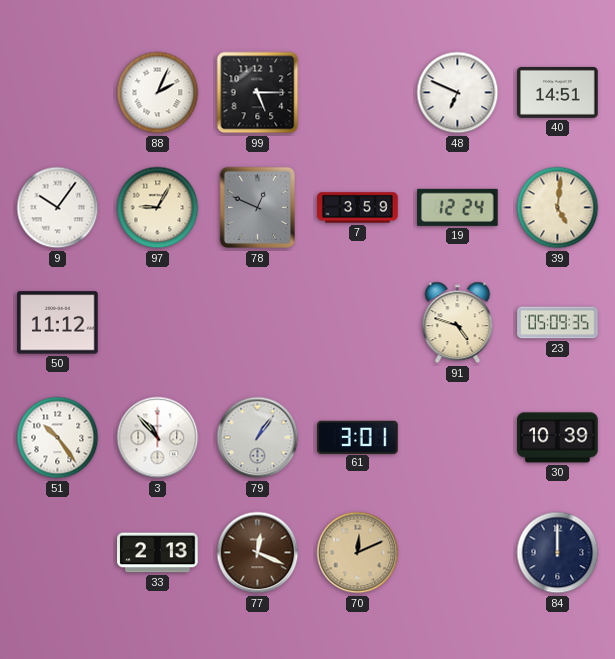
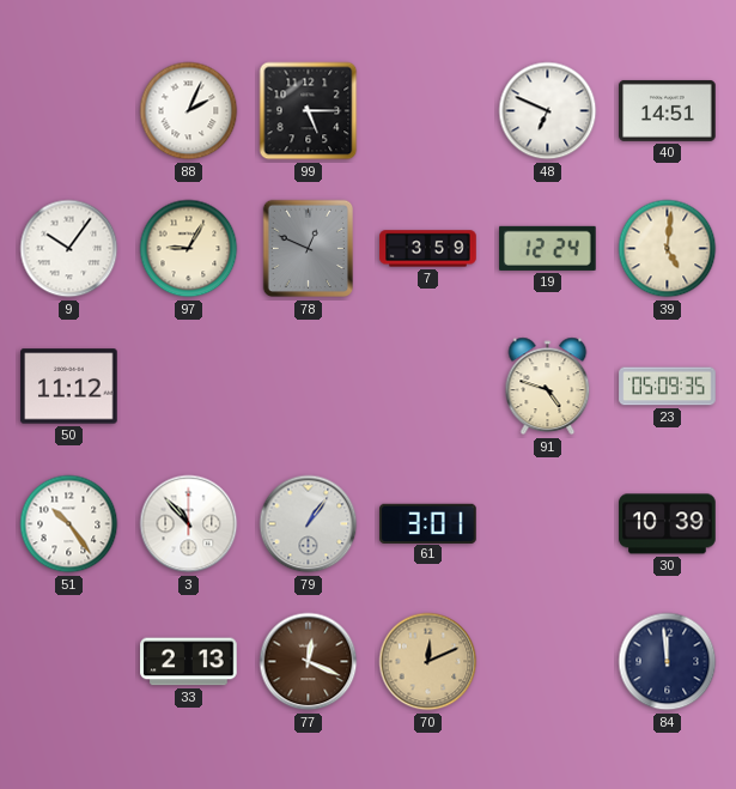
84: 12:00 -> 11:59
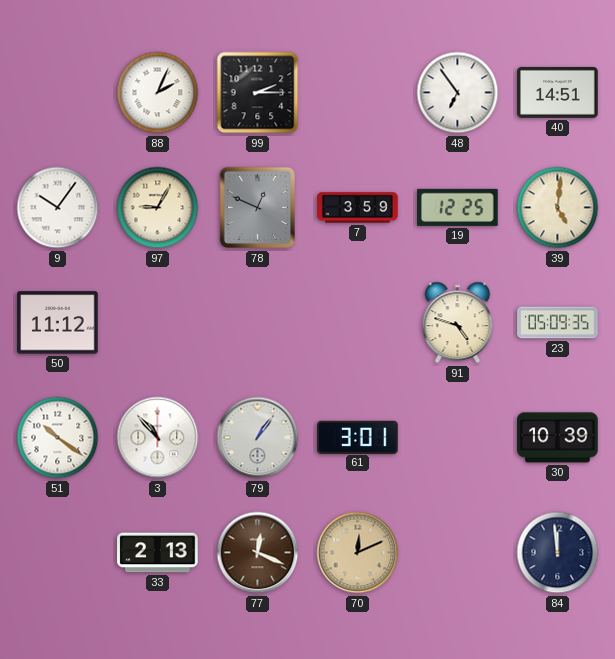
99: 5:15 -> 2:15
48: 6:49 -> 6:54
19: 12:24 -> 12:25
51: 10:24 -> 10:21
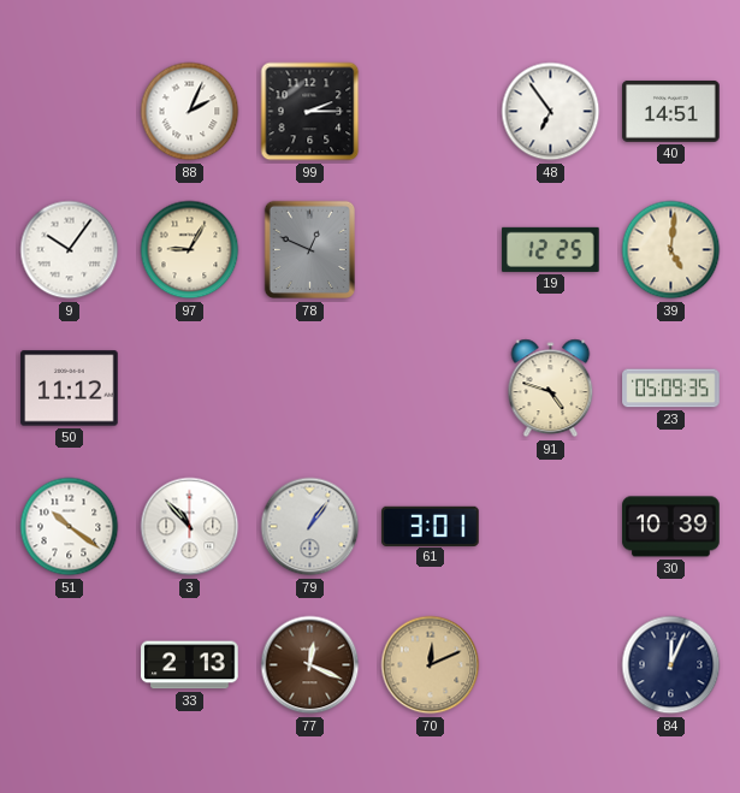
7: 3:59 -> none
84: 11:59 -> 12:04
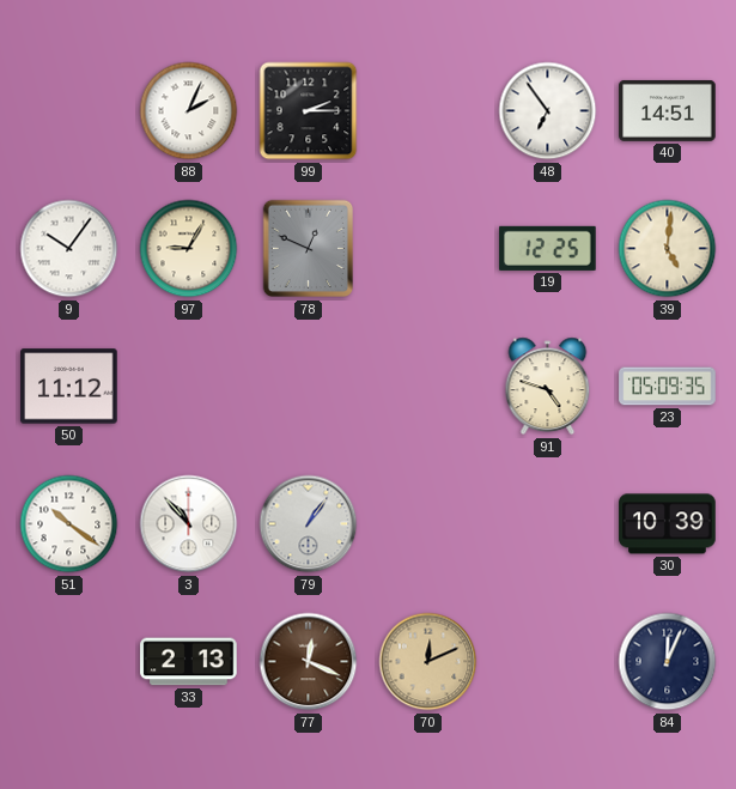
61: 3:01 -> none
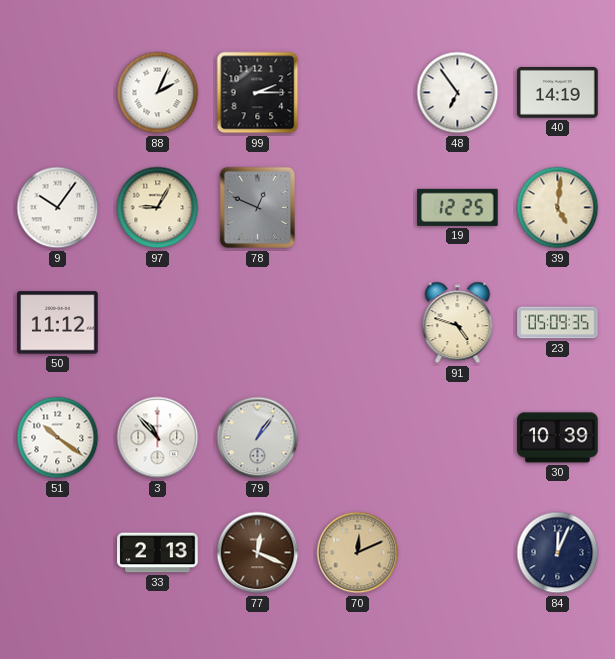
40: 14:51 -> 14:19
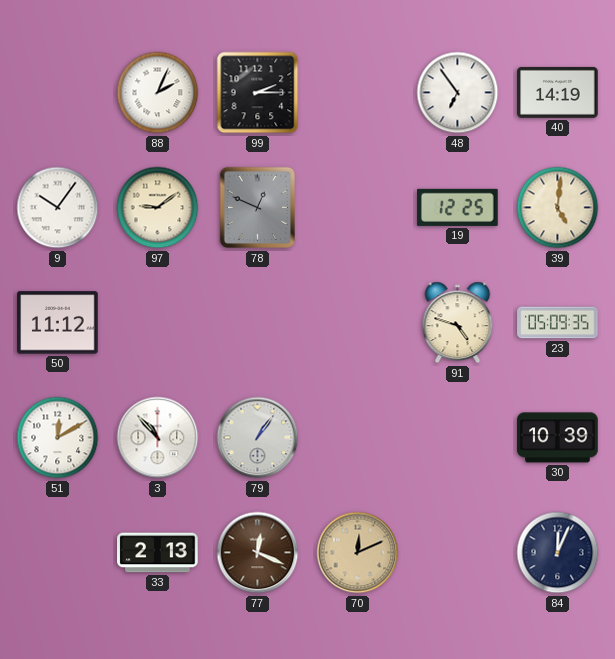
97: 9:05 -> 9:09
51: 10:21 -> 12:10
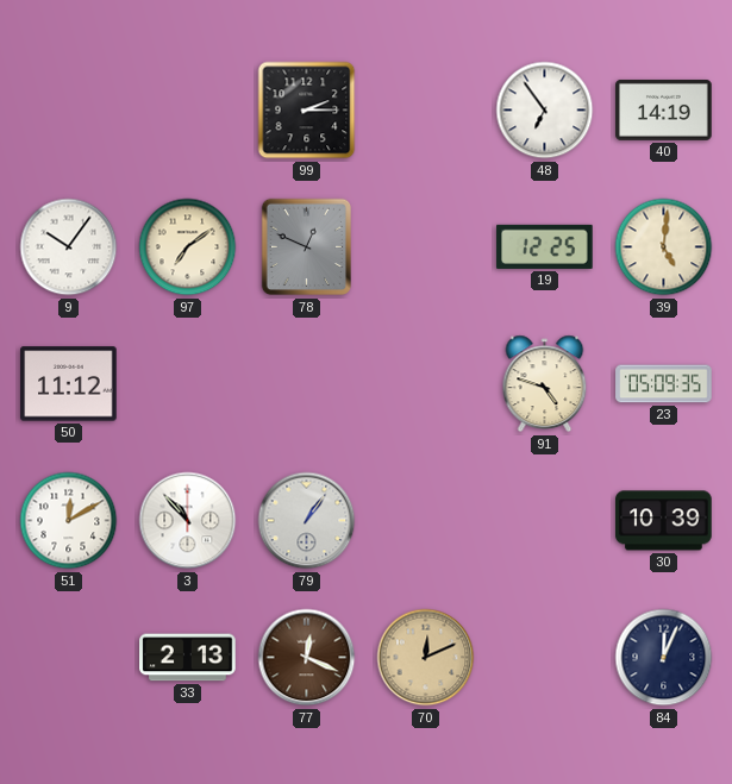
88: 2:04 -> none
97: 9:09 -> 7:09
